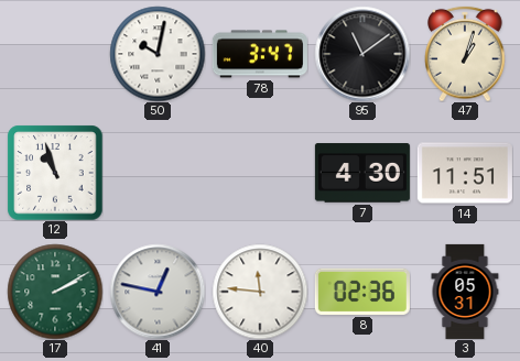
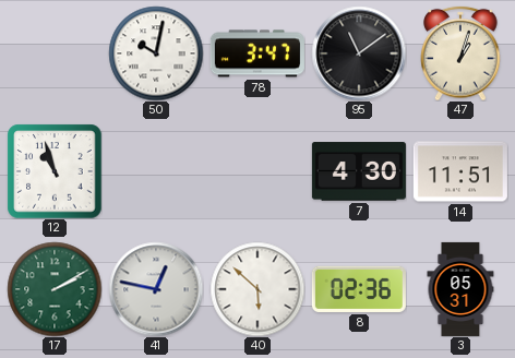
40: 11:46 -> 5:52
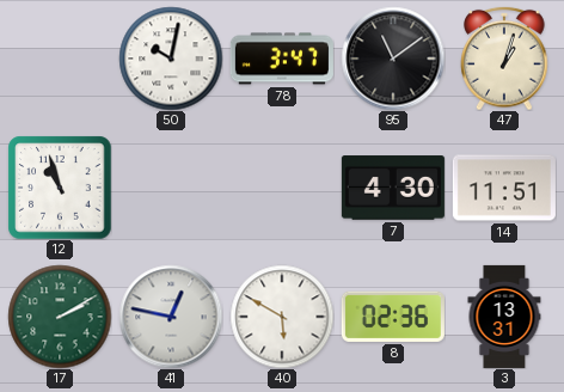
40: 5:52 -> 5:50
3: 05:31 -> 13:31
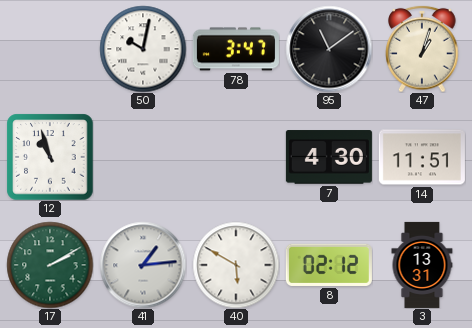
41: 12:47 -> 1:14
8: 02:36 -> 02:12
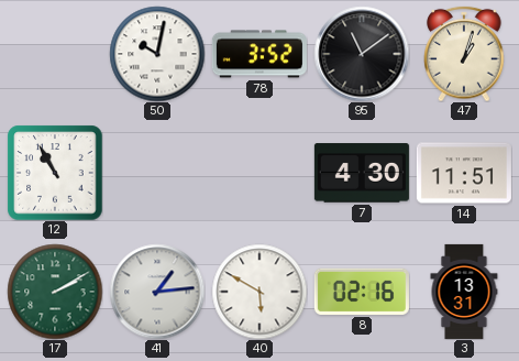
78: 3:47 -> 3:52
12: 10:57 -> 10:55
8: 02:12 -> 02:16
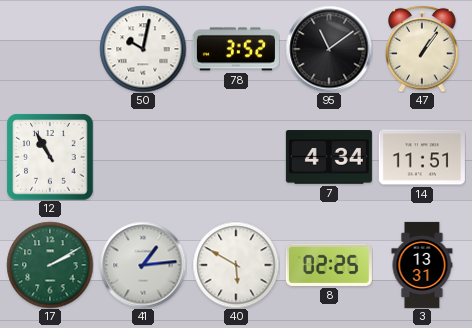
47: 1:03 -> 1:06
7: 4:30 -> 4:34
8: 02:16 -> 02:25
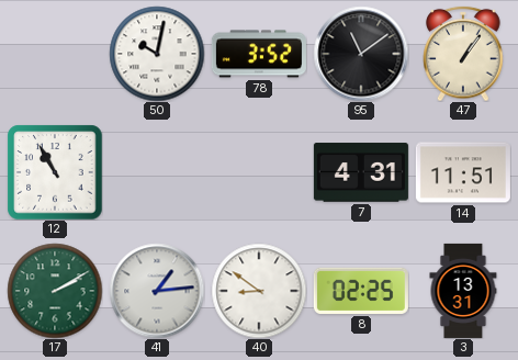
7: 4:34 -> 4:31
40: 5:50 -> 8:51
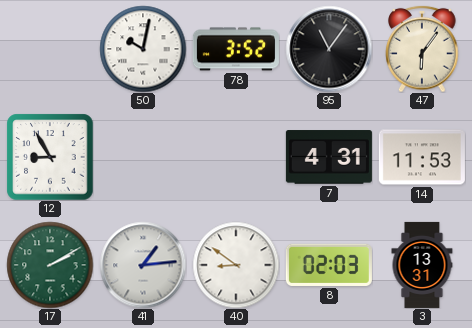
95: 11:09 -> 11:06
47: 1:06 -> 6:06
12: 10:55 -> 8:55
14: 11:51 -> 11:53
8: 02:25 -> 02:03
